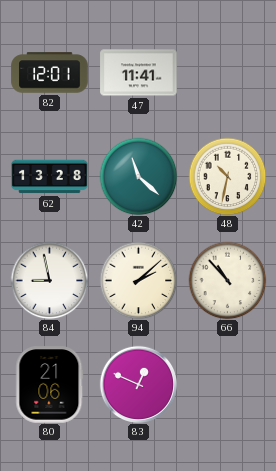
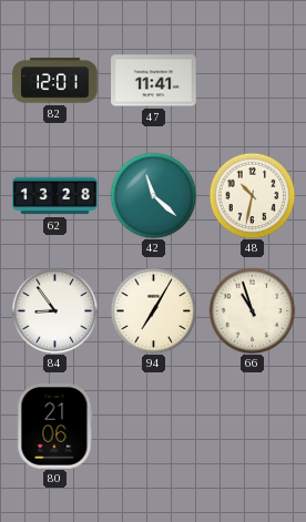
84: 8:58 -> 8:54
94: 2:08 -> 7:05
66: 10:53 -> 10:57
83: 12:49 -> none
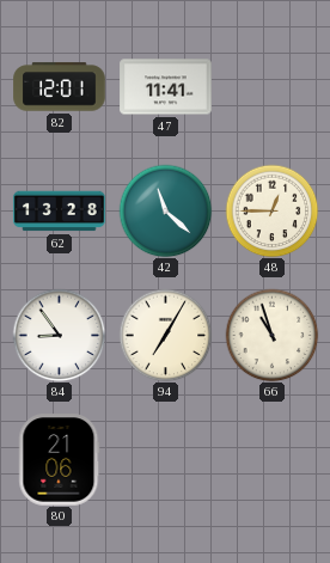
48: 10:32 -> 12:45
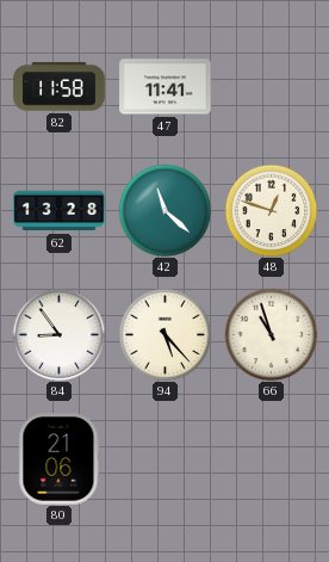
82: 12:01 -> 11:58
48: 12:45 -> 12:48
94: 7:05 -> 5:23
